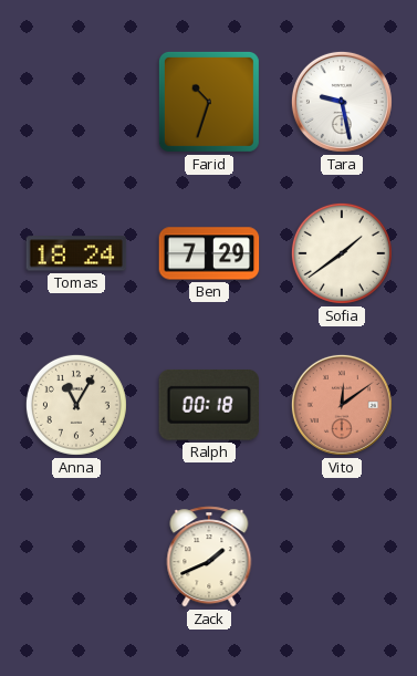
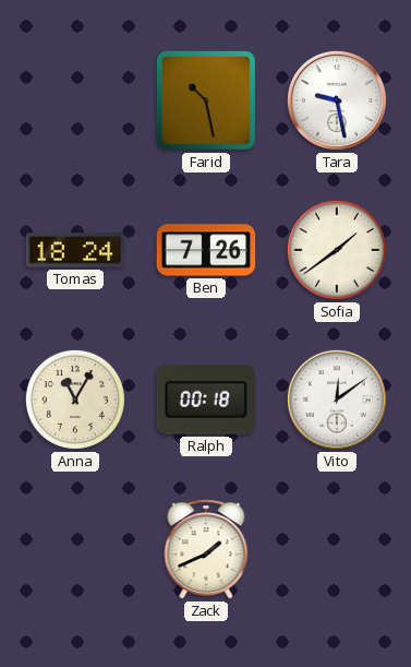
Farid: 10:33 -> 10:28
Ben: 7:29 -> 7:26
Vito dial: salmon -> white
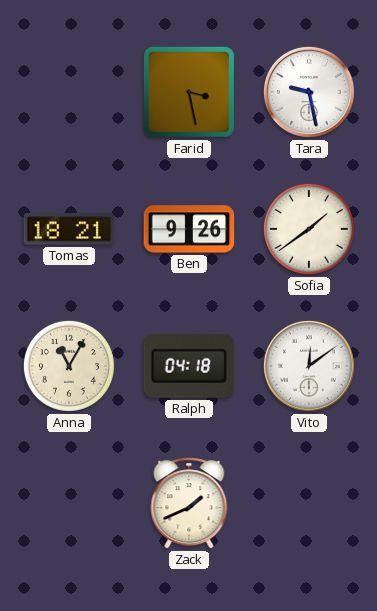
Farid: 10:28 -> 3:28
Tomas: 18:24 -> 18:21
Ben: 7:26 -> 9:26
Ralph: 00:18 -> 04:18
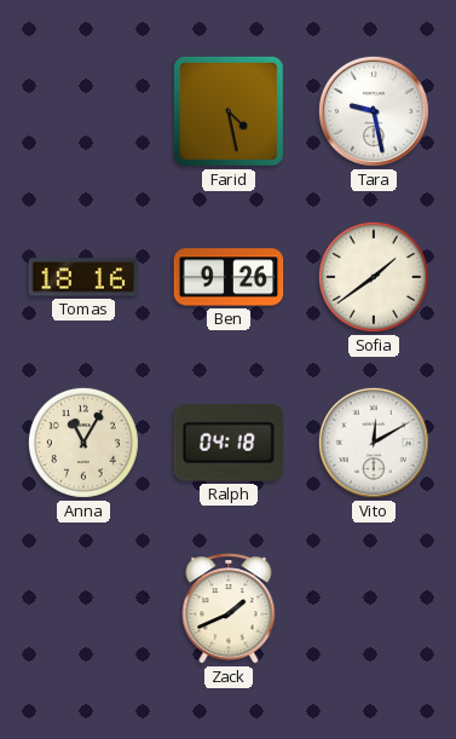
Farid: 3:28 -> 4:28
Tomas: 18:21 -> 18:16
Vito: 12:09 -> 12:10
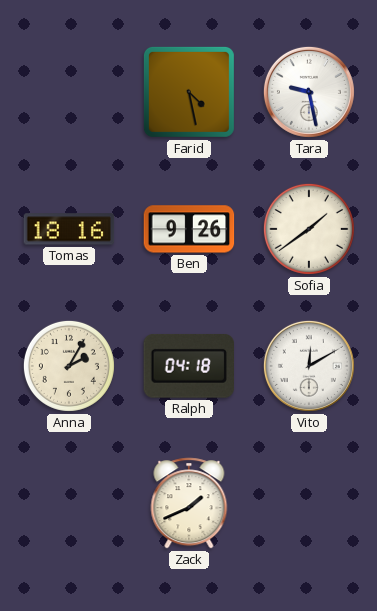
Anna: 11:05 -> 2:05
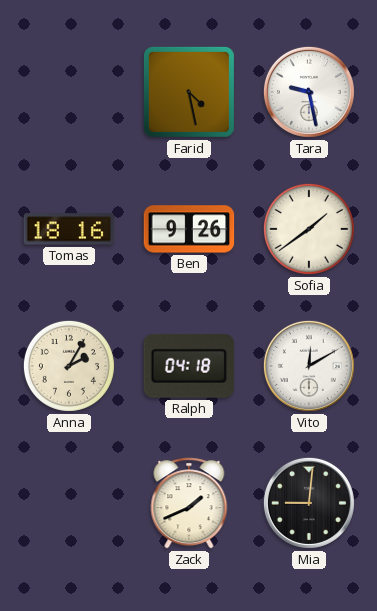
Mia: none -> 9:01
